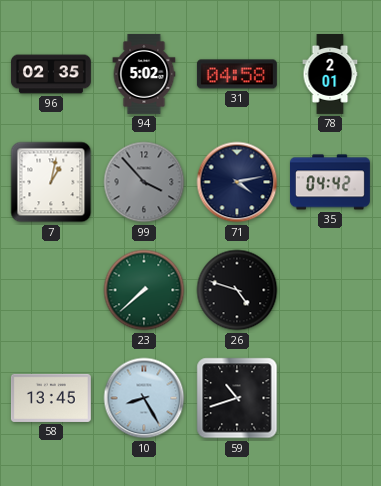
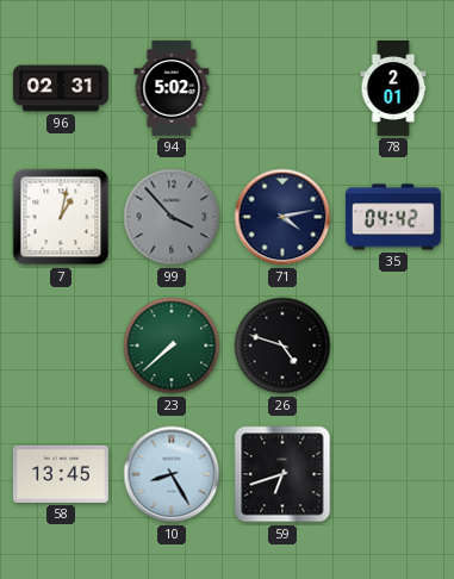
96: 02:35 -> 02:31
31: 04:58 -> none
59: 10:42 -> 6:42
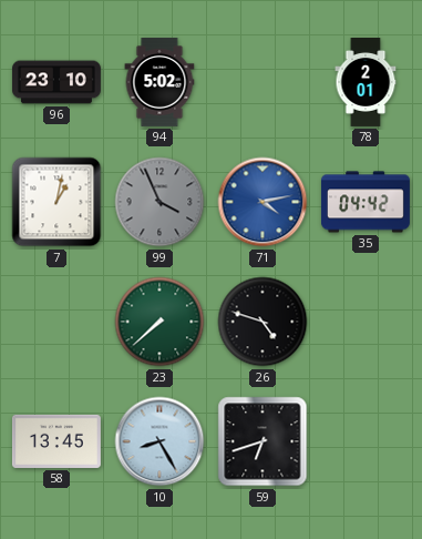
96: 02:31 -> 23:10
99: 3:53 -> 3:56
71 dial: navy -> blue
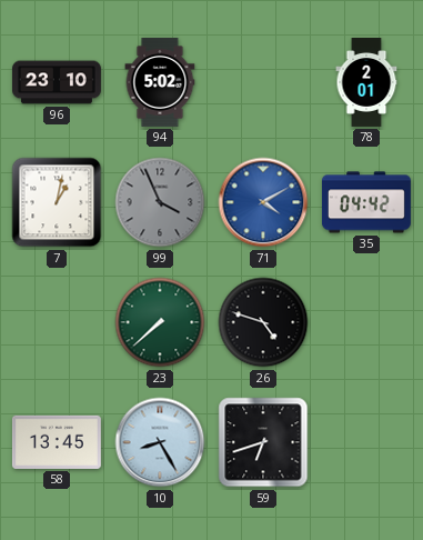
71: 4:13 -> 4:10
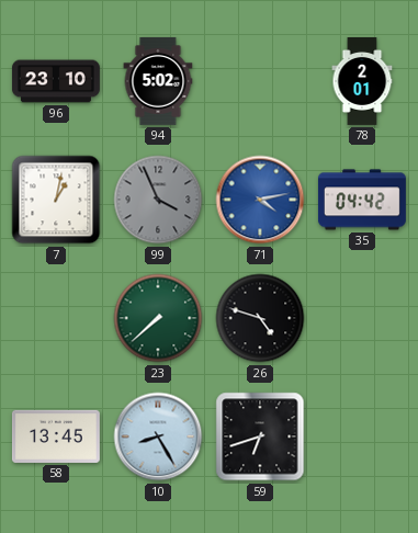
71: 4:10 -> 4:13
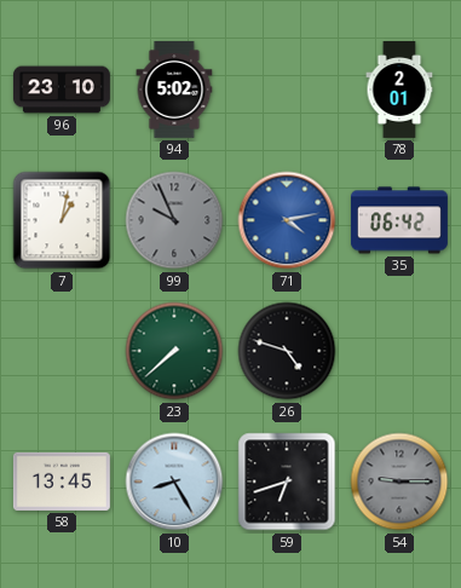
99: 3:56 -> 9:56
35: 04:42 -> 06:42
54: none -> 9:15
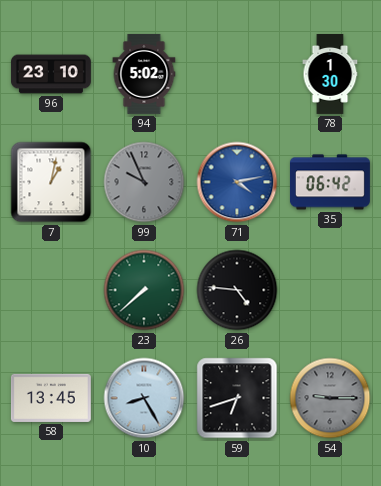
78: 2:01 -> 1:30
26: 4:48 -> 4:46
